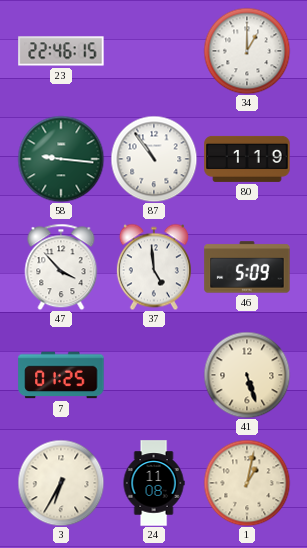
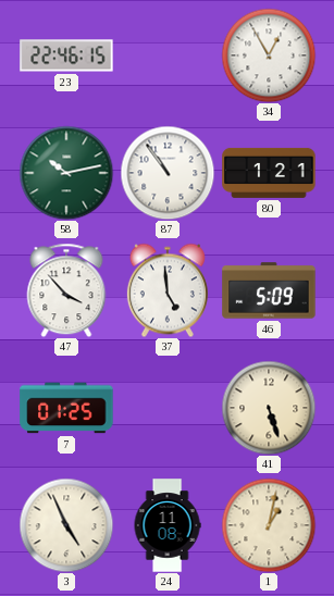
34: 1:00 -> 12:55
58: 9:16 -> 10:13
80: 1:19 -> 1:21
3: 6:35 -> 4:56
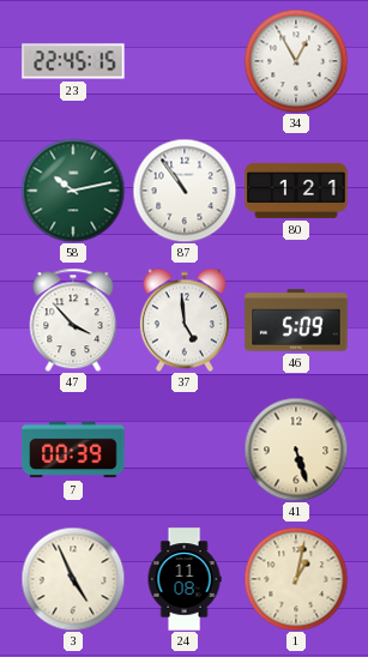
23: 22:46 -> 22:45
7: 01:25 -> 00:39
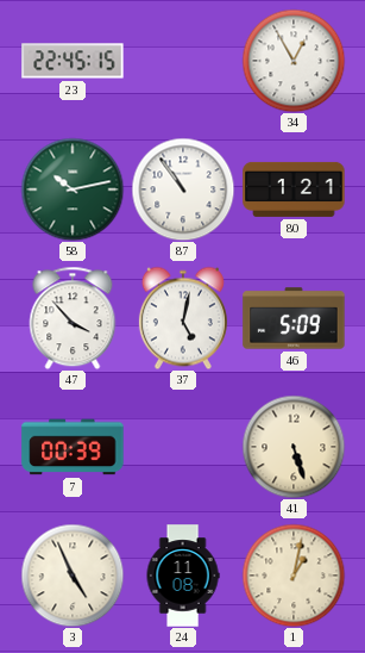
37: 4:59 -> 5:02
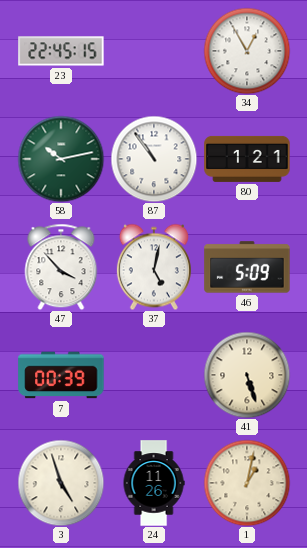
3: 4:56 -> 4:57
24: 11:08 -> 11:26
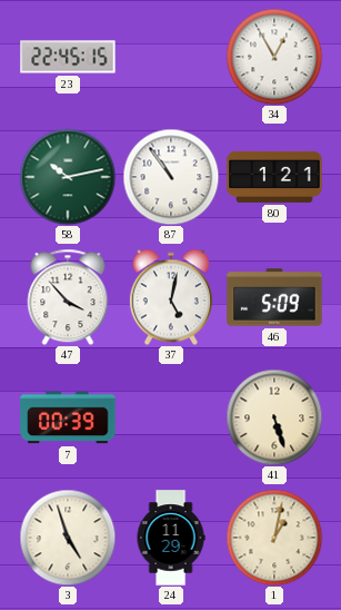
24: 11:26 -> 11:29
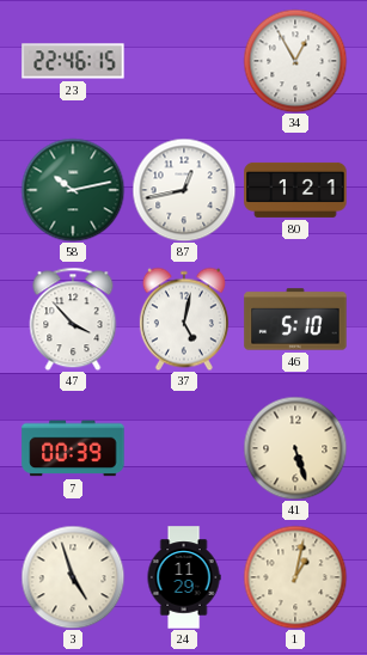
23: 22:45 -> 22:46
87: 10:54 -> 12:43
46: 5:09 -> 5:10
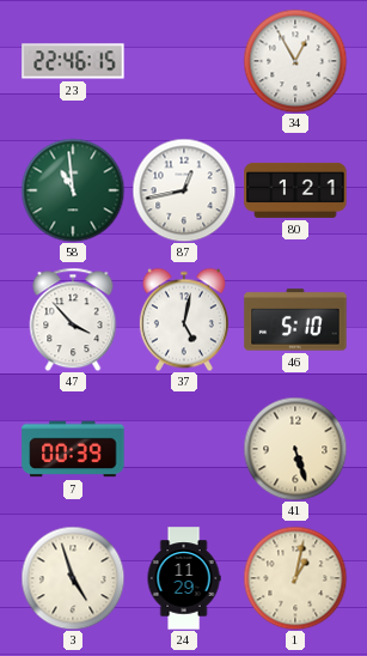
58: 10:13 -> 10:59
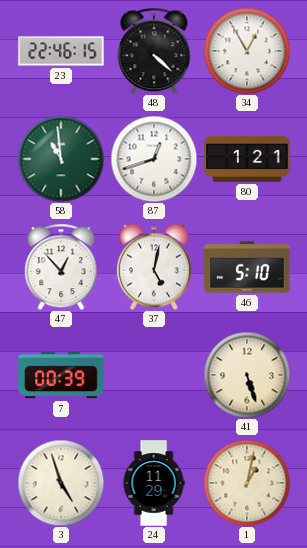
48: none -> 4:22
87: 12:43 -> 12:42
47: 3:53 -> 12:53
